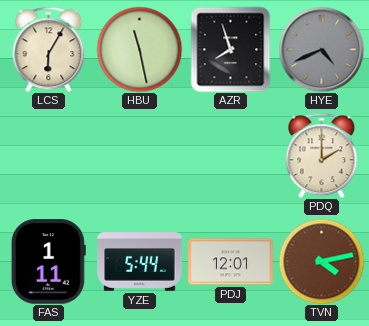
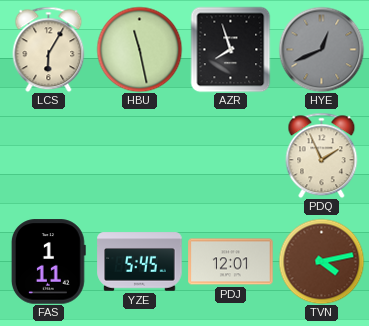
HYE: 4:41 -> 12:41
PDQ: 2:00 -> 1:56
YZE: 5:44 -> 5:45
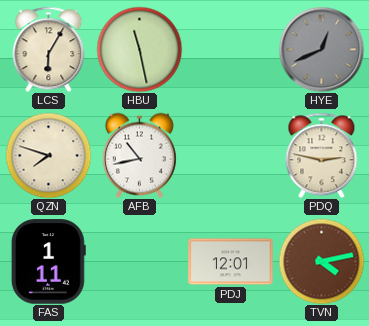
AZR: 7:57 -> none
QZN: none -> 7:48
AFB: none -> 10:43
PDQ: 1:56 -> 2:47
YZE: 5:45 -> none
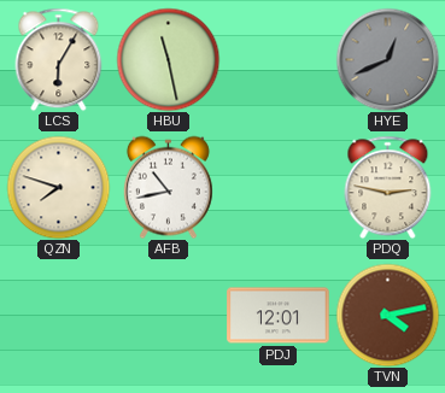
FAS: 1:11 -> none
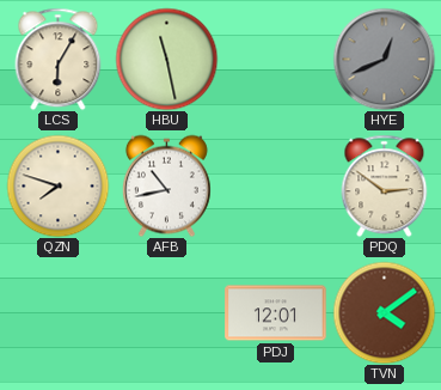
PDQ: 2:47 -> 2:51
TVN: 4:13 -> 4:09
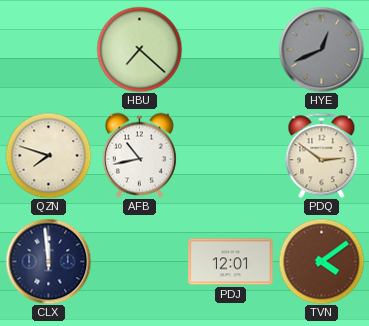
LCS: 6:05 -> none
HBU: 11:28 -> 7:22
CLX: none -> 11:59
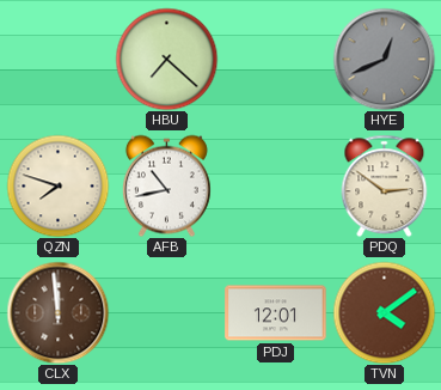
CLX dial: navy -> brown
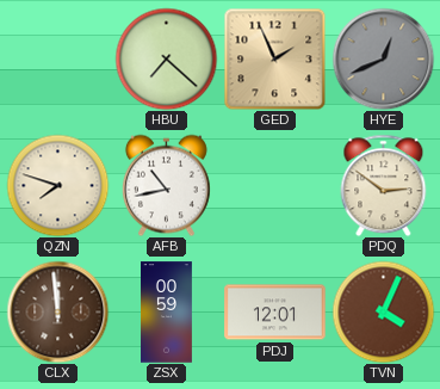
GED: none -> 1:56
ZSX: none -> 00:59
TVN: 4:09 -> 4:04
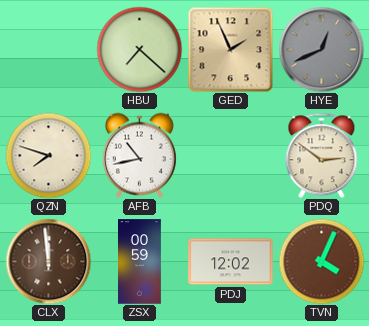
PDJ: 12:01 -> 12:02
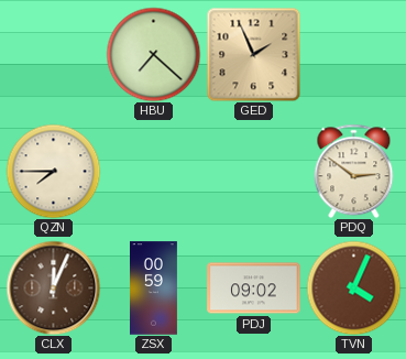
HYE: 12:41 -> none
QZN: 7:48 -> 7:45
AFB: 10:43 -> none
CLX: 11:59 -> 12:04
PDJ: 12:02 -> 09:02
